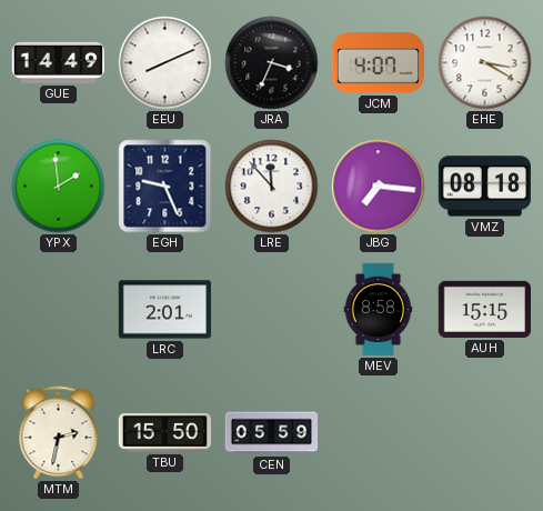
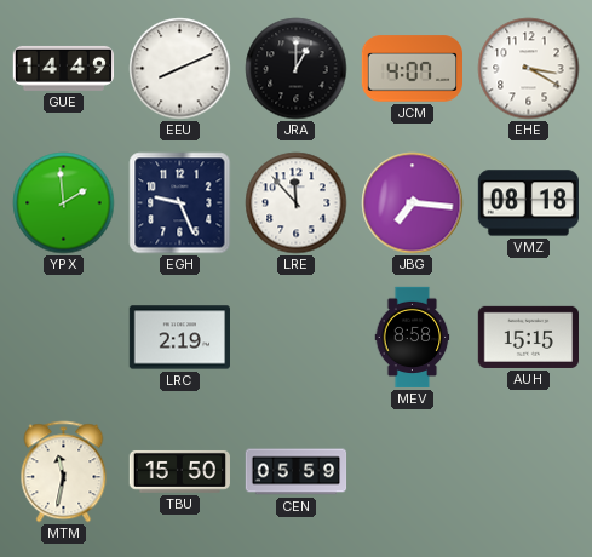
JRA: 3:34 -> 1:00
LRC: 2:01 -> 2:19
MTM: 2:32 -> 11:32
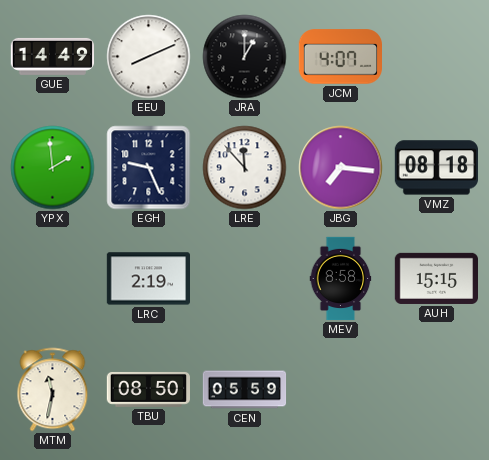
EHE: 3:20 -> none
TBU: 15:50 -> 08:50
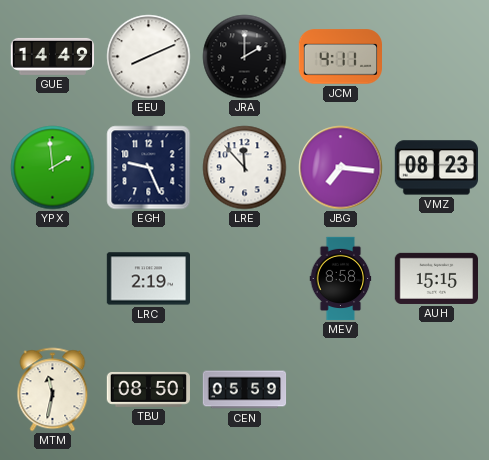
JRA: 1:00 -> 2:00
JCM: 4:07 -> 4:11
VMZ: 08:18 -> 08:23
